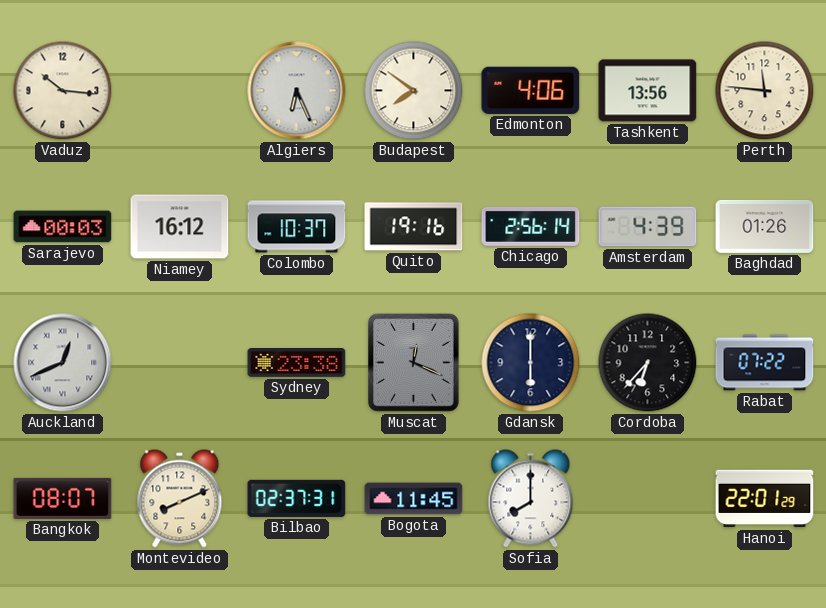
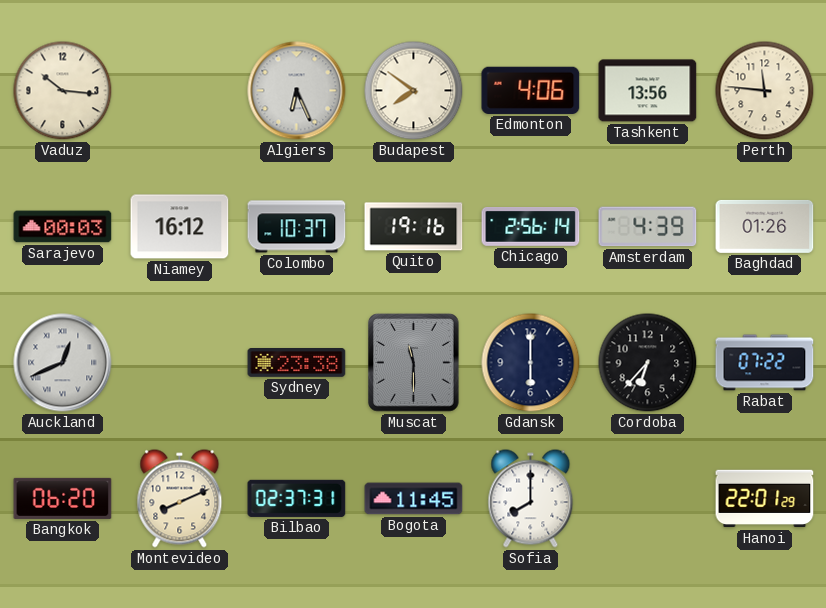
Muscat: 12:19 -> 11:30
Bangkok: 08:07 -> 06:20
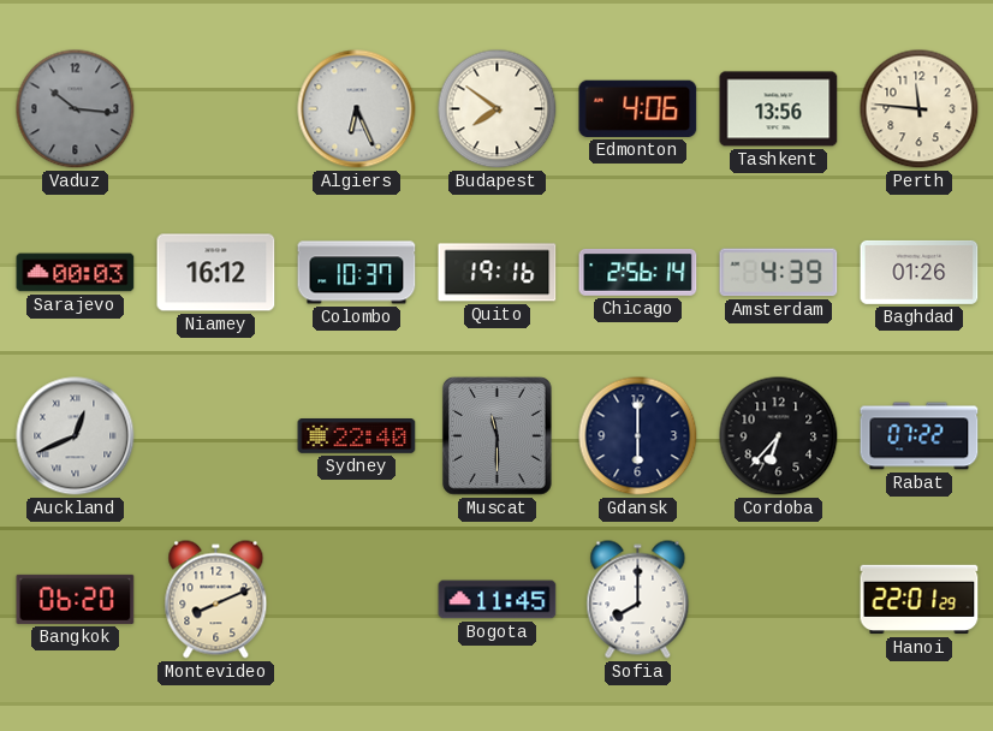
Vaduz dial: cream -> grey
Sydney: 23:38 -> 22:40
Bilbao: 02:37 -> none
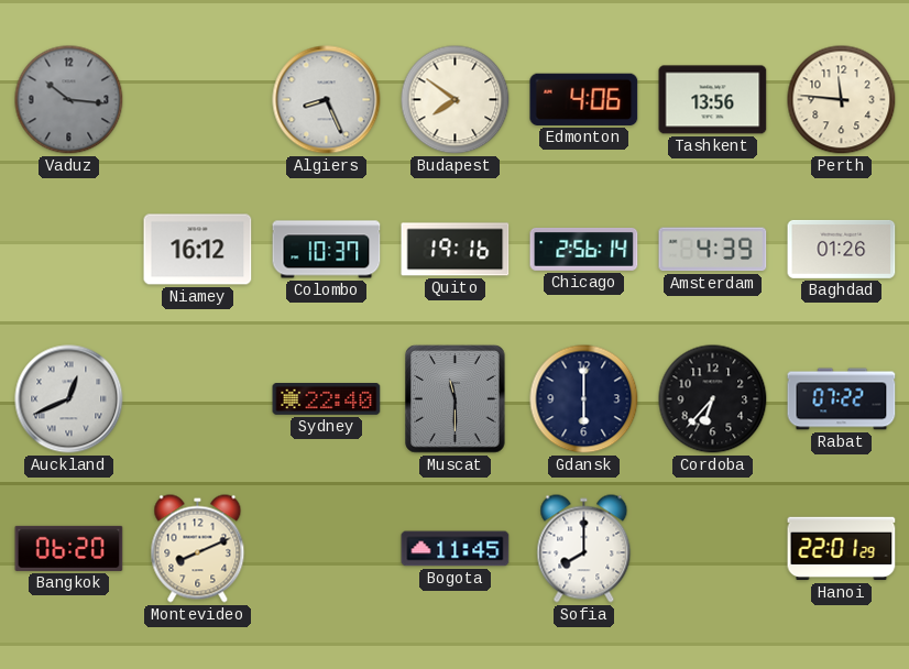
Algiers: 6:26 -> 8:26
Sarajevo: 00:03 -> none
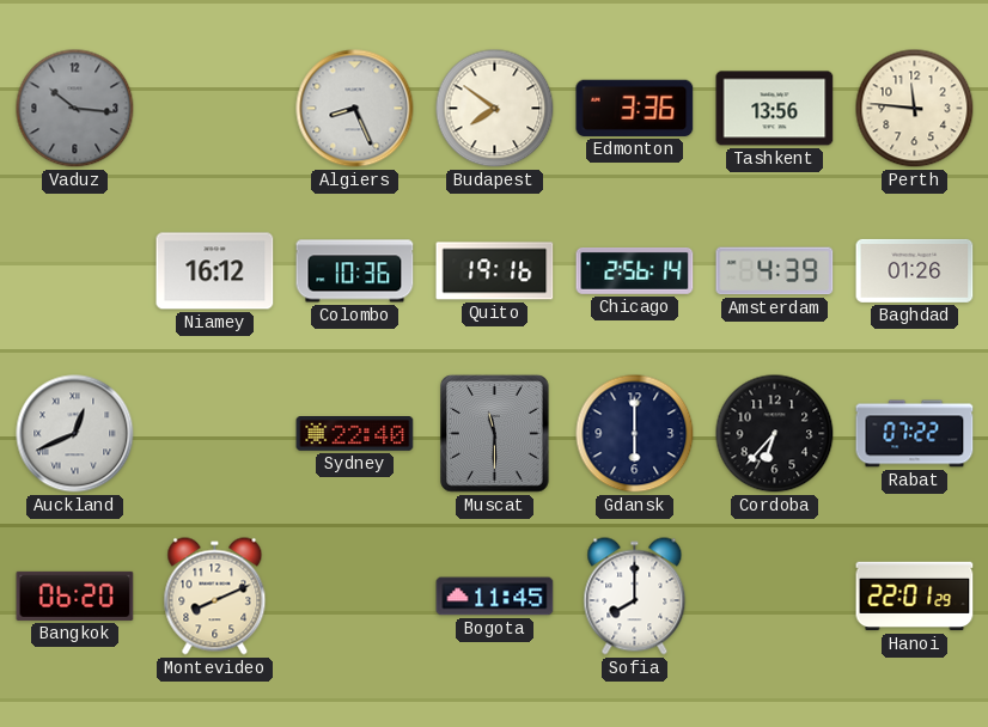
Edmonton: 4:06 -> 3:36
Colombo: 10:37 -> 10:36
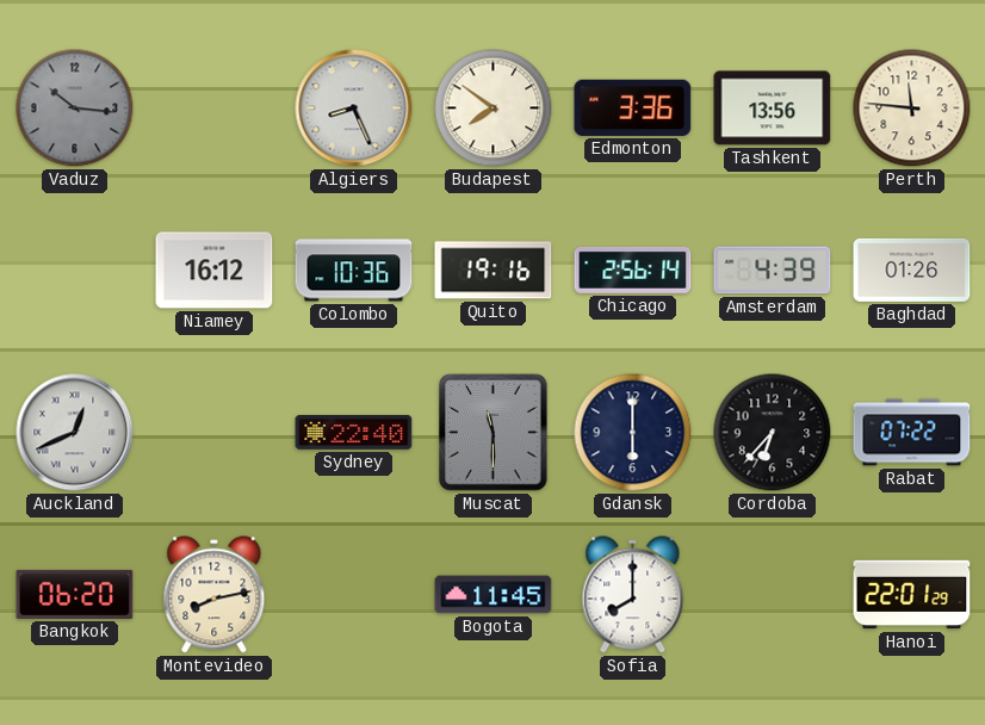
Montevideo: 8:11 -> 8:13
